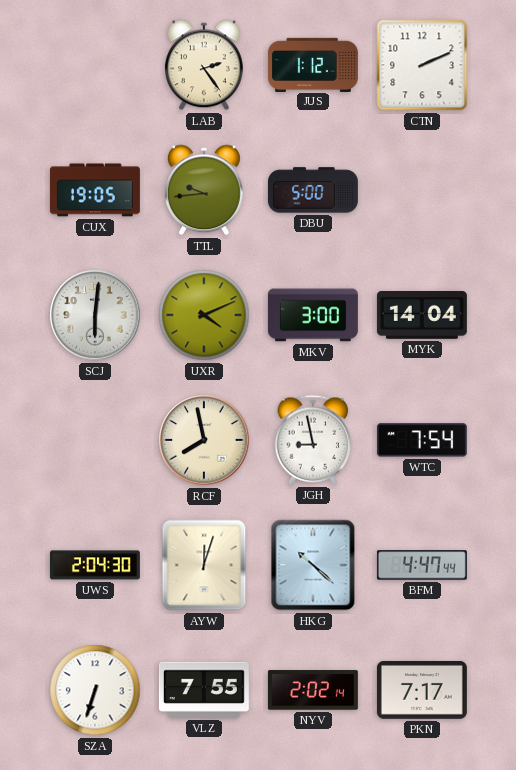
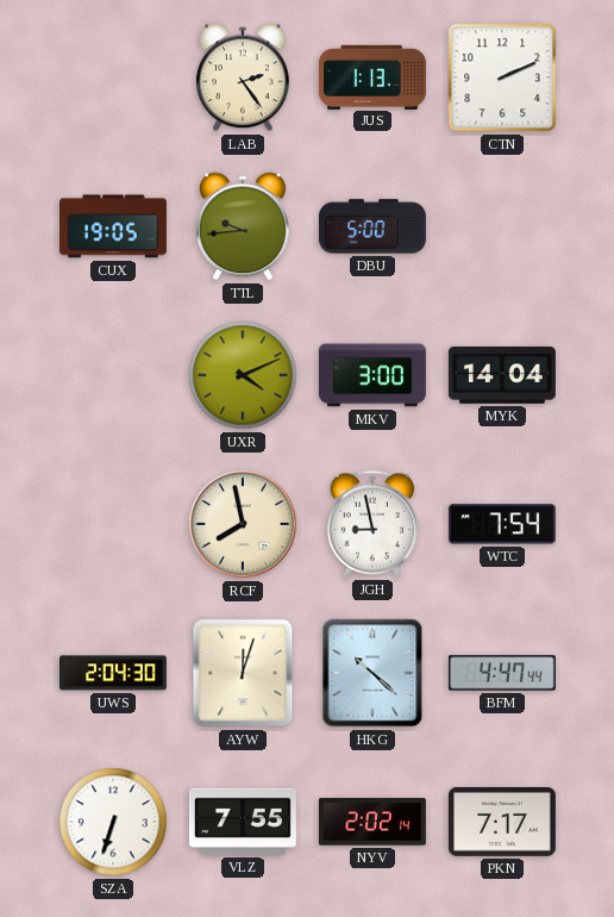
JUS: 1:12 -> 1:13
SCJ: 6:01 -> none
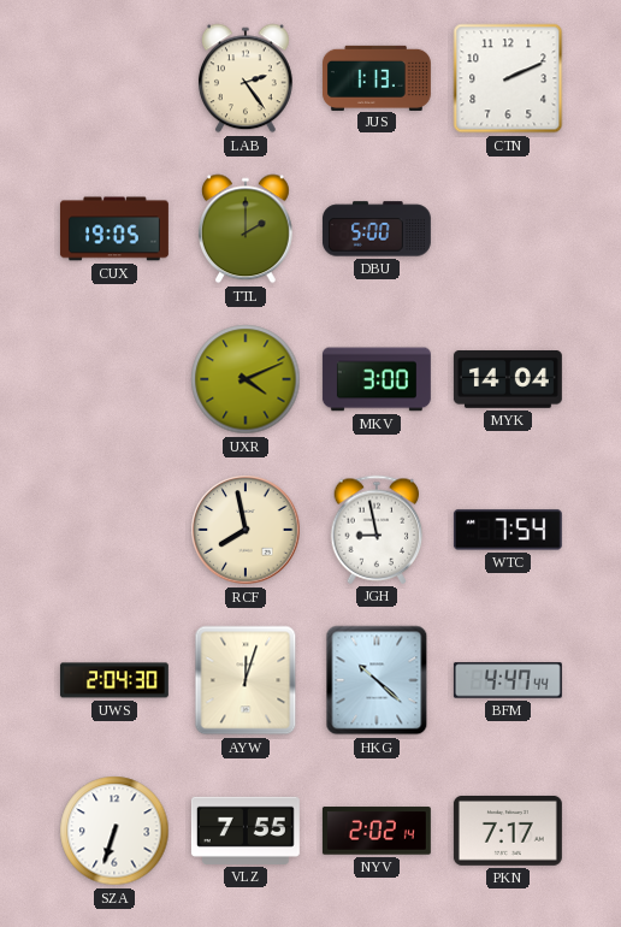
TTL: 9:44 -> 2:00
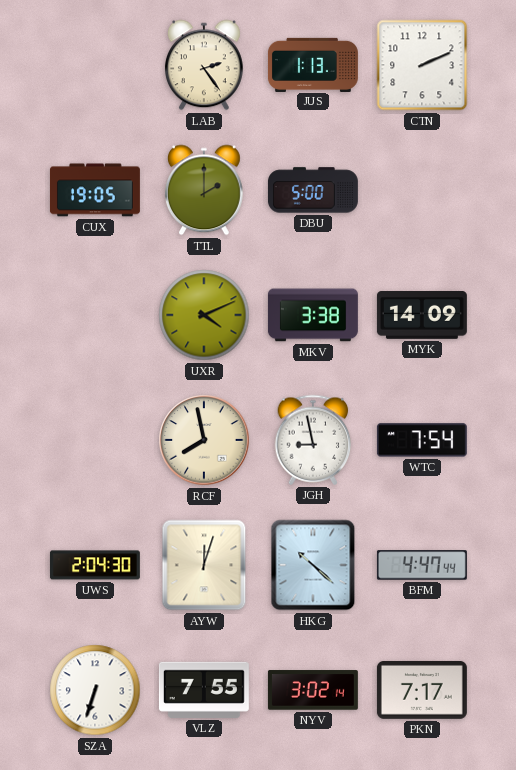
MKV: 3:00 -> 3:38
MYK: 14:04 -> 14:09
NYV: 2:02 -> 3:02
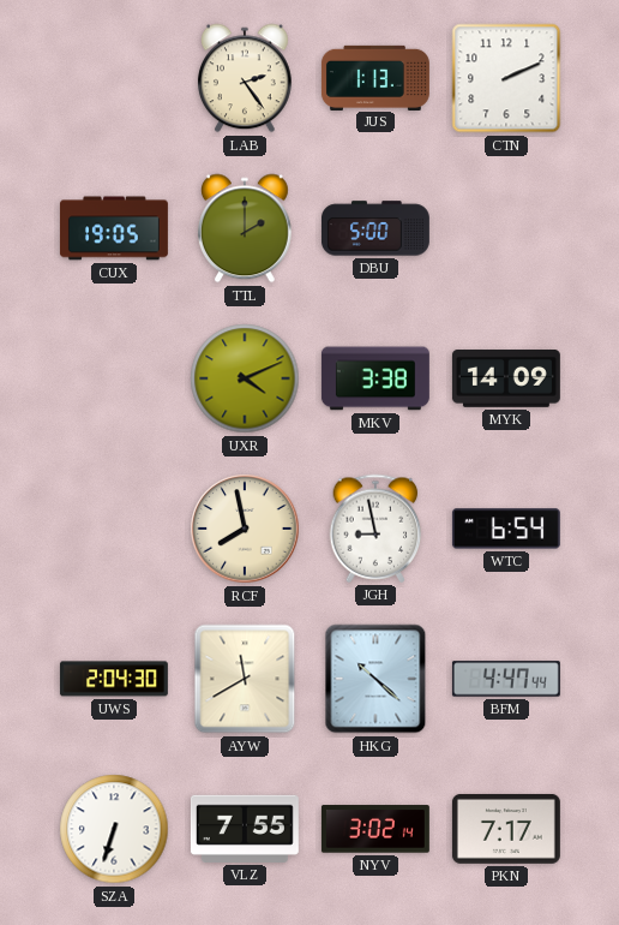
WTC: 7:54 -> 6:54
AYW: 12:03 -> 11:40
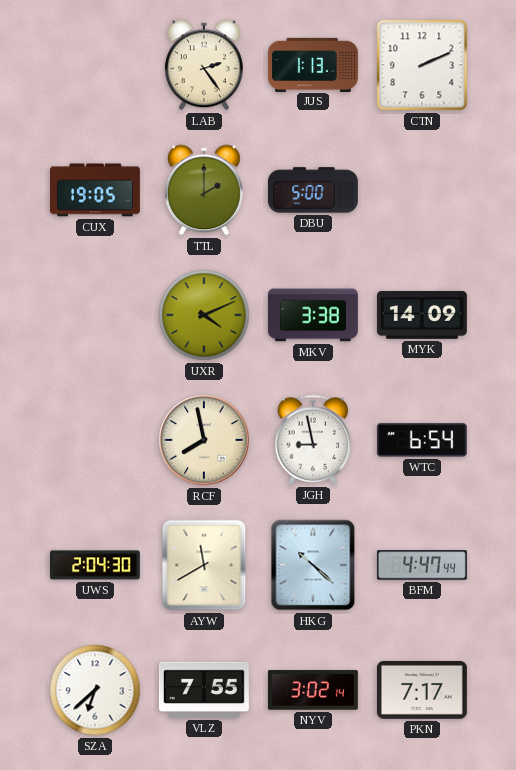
SZA: 6:33 -> 6:38
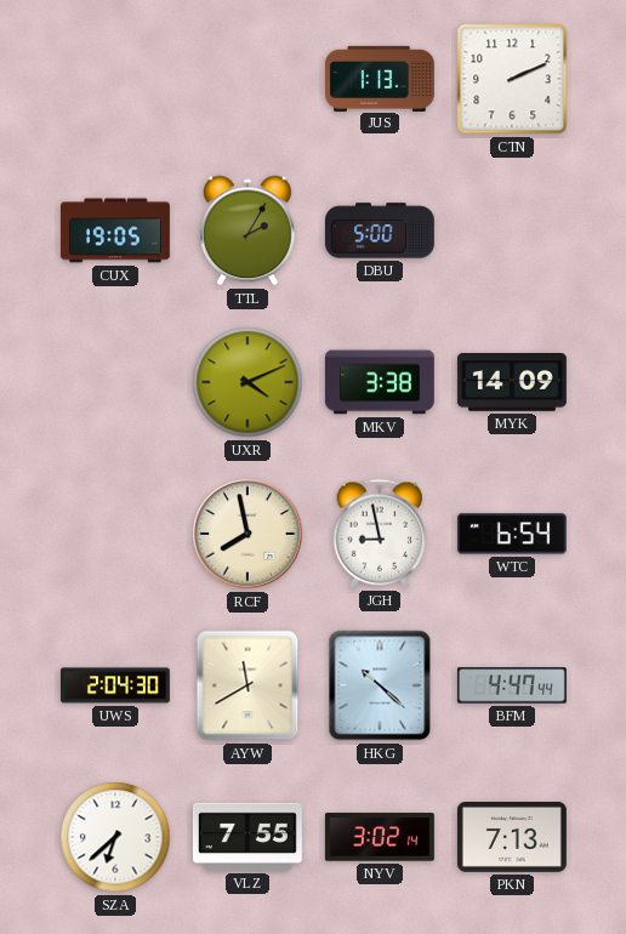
LAB: 2:24 -> none
TTL: 2:00 -> 2:05
PKN: 7:17 -> 7:13
